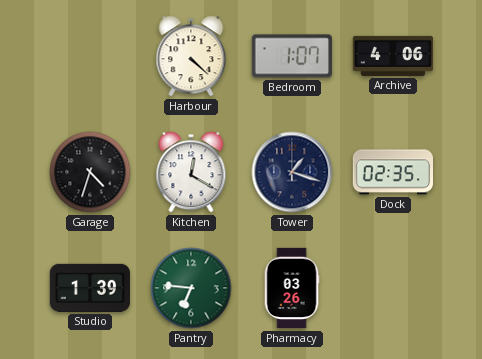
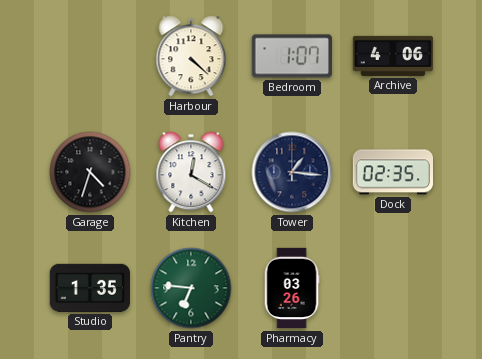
Tower: 1:18 -> 1:16
Studio: 1:39 -> 1:35
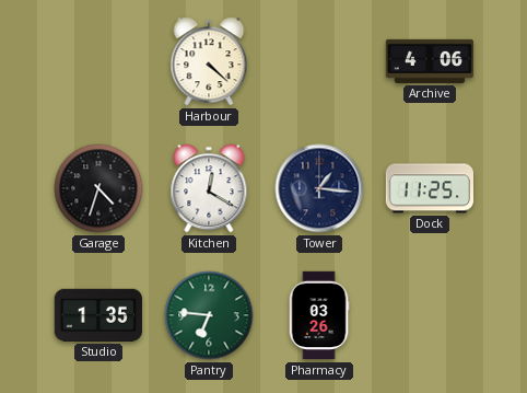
Bedroom: 1:07 -> none
Dock: 02:35 -> 11:25
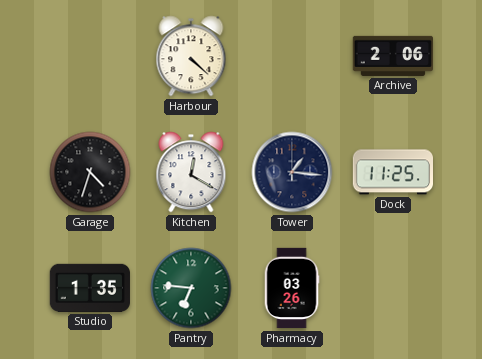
Archive: 4:06 -> 2:06
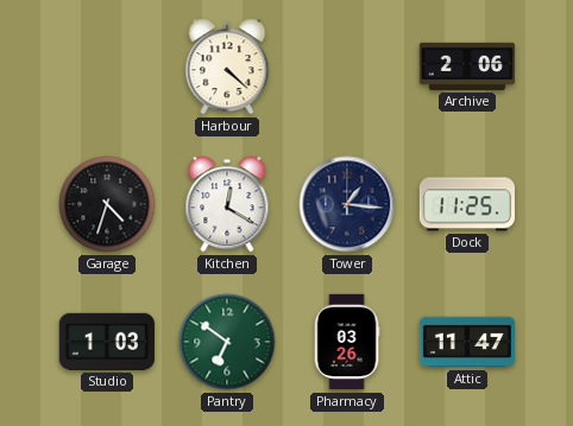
Studio: 1:35 -> 1:03
Pantry: 6:46 -> 6:51
Attic: none -> 11:47
